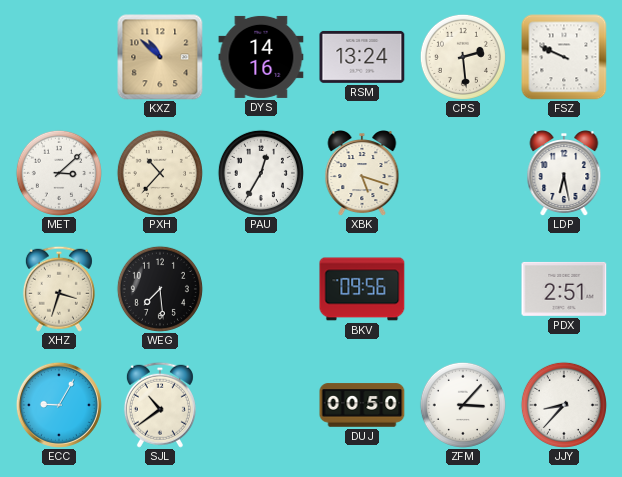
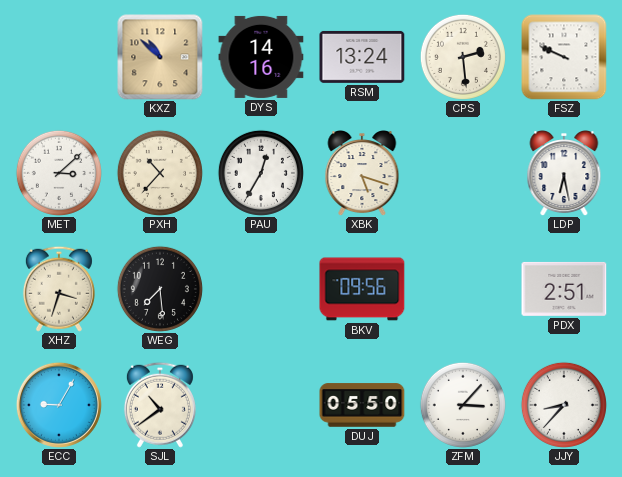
DUJ: 00:50 -> 05:50
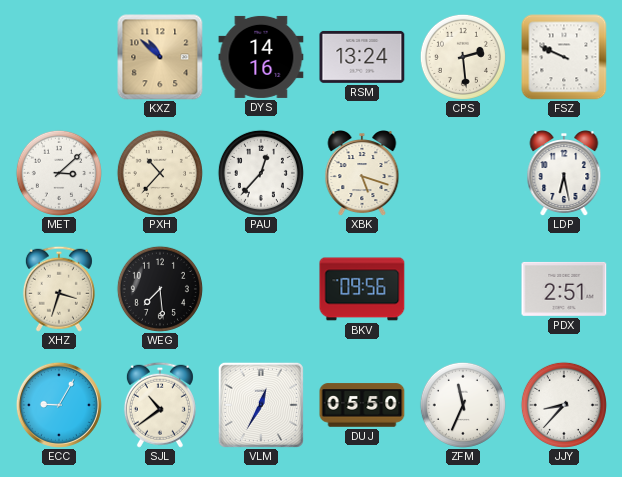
PAU: 12:35 -> 12:37
VLM: none -> 12:35
ZFM: 3:07 -> 11:34
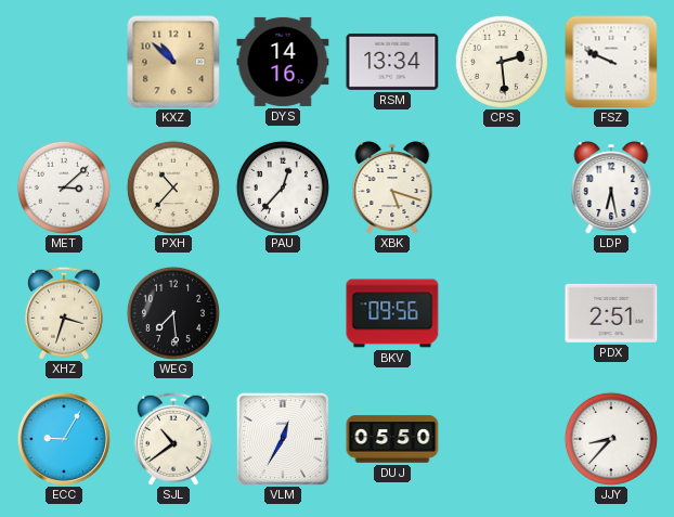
RSM: 13:24 -> 13:34
ZFM: 11:34 -> none
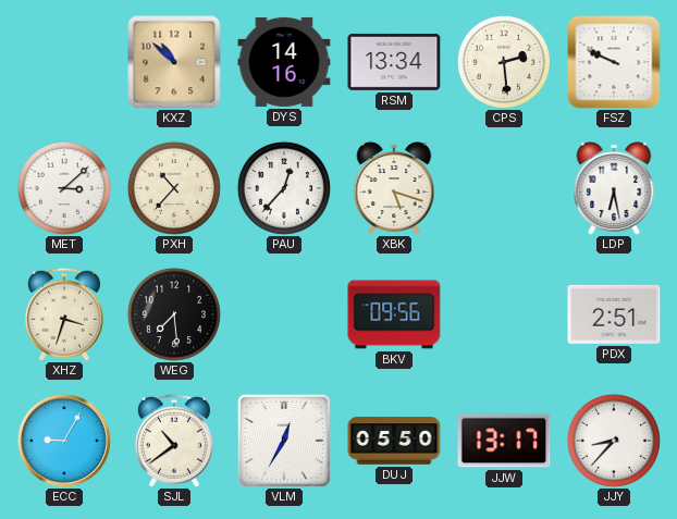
JJW: none -> 13:17
